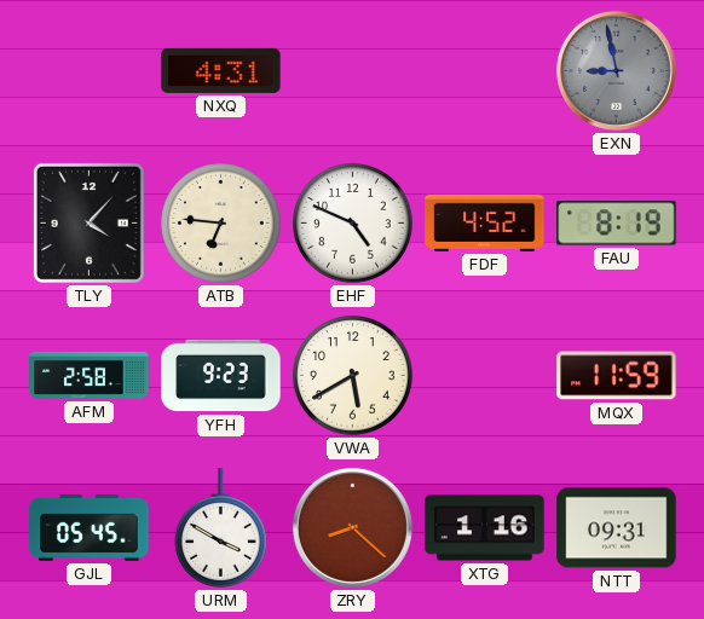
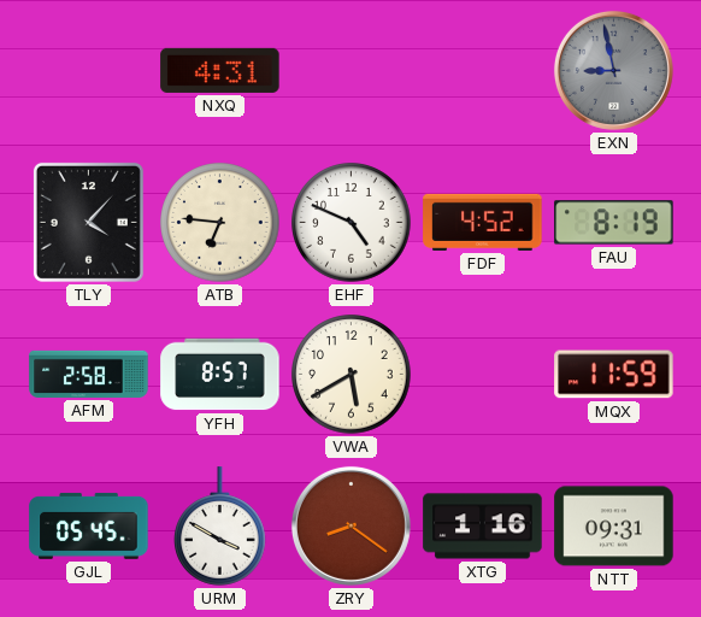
YFH: 9:23 -> 8:57
ZRY: 8:22 -> 8:21
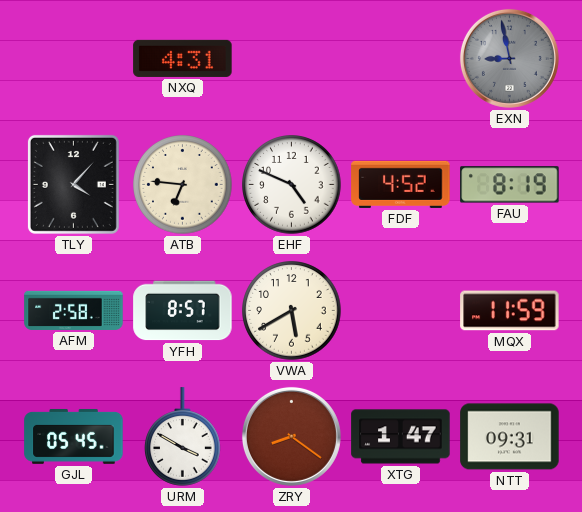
XTG: 1:16 -> 1:47
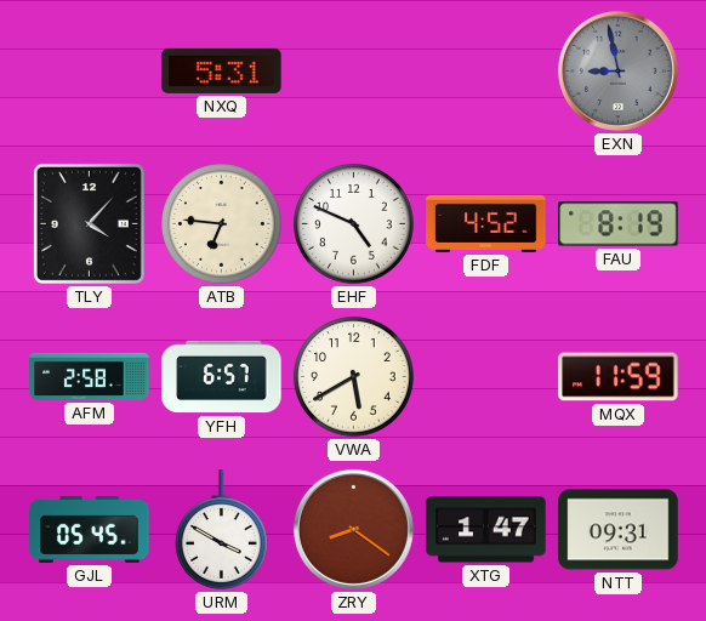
NXQ: 4:31 -> 5:31
YFH: 8:57 -> 6:57
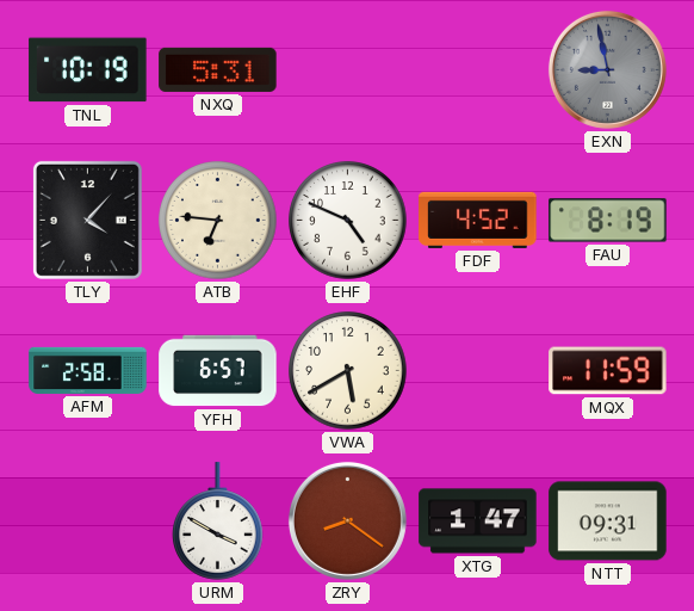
TNL: none -> 10:19
GJL: 05:45 -> none
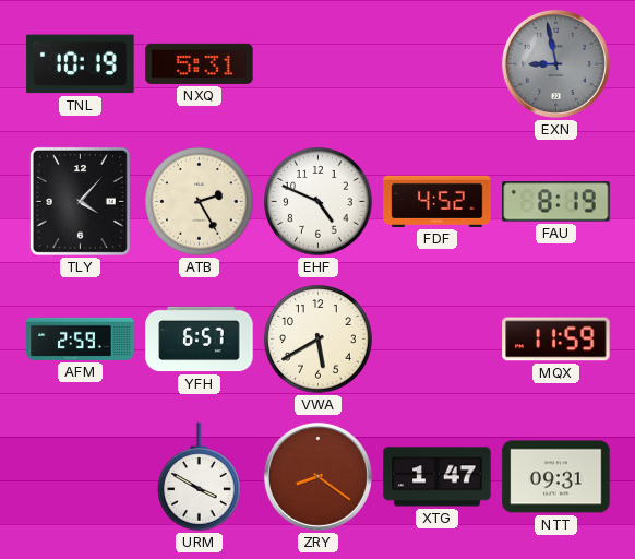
ATB: 6:46 -> 2:25
AFM: 2:58 -> 2:59
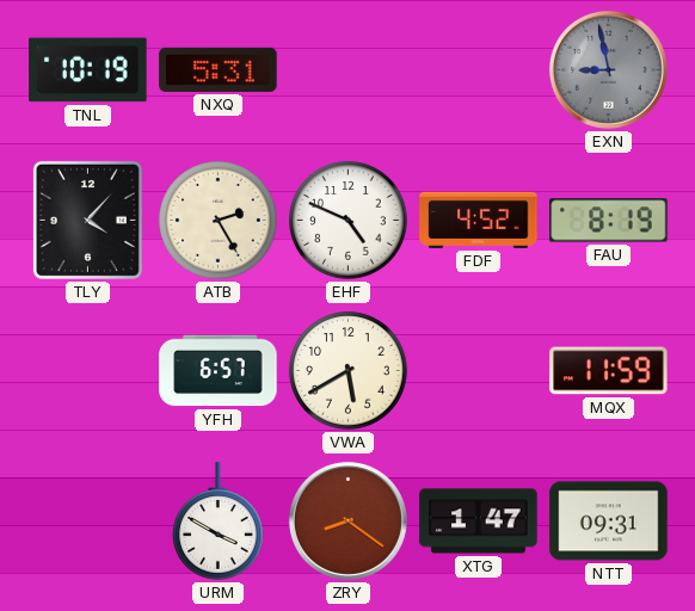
AFM: 2:59 -> none
